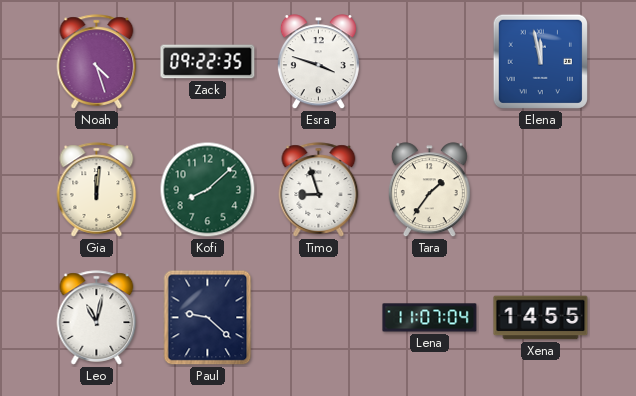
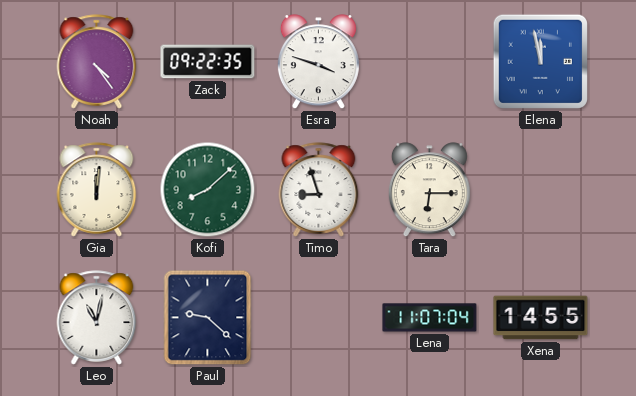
Noah: 4:27 -> 4:24
Tara: 1:36 -> 6:15
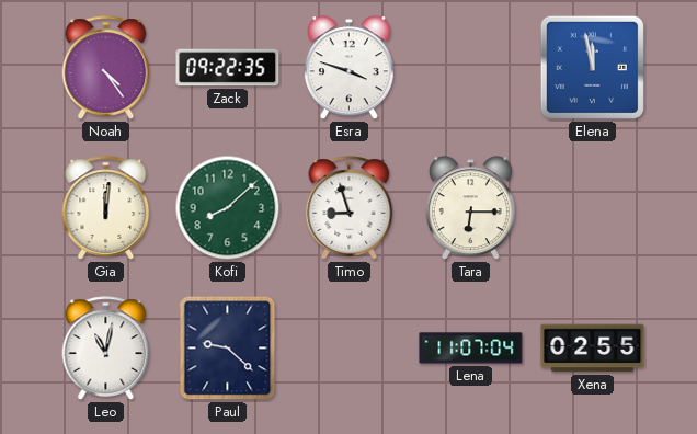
Xena: 14:55 -> 02:55
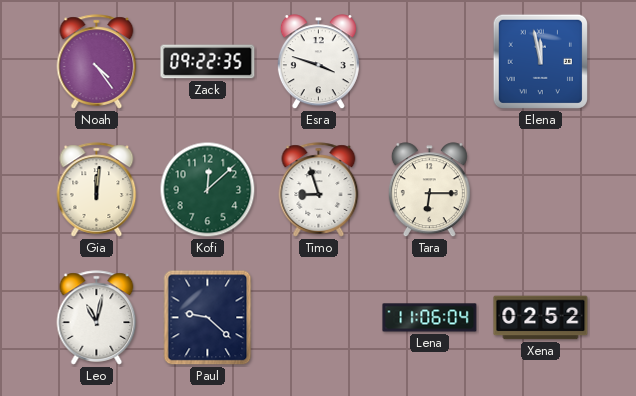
Kofi: 8:08 -> 12:08
Lena: 11:07 -> 11:06
Xena: 02:55 -> 02:52
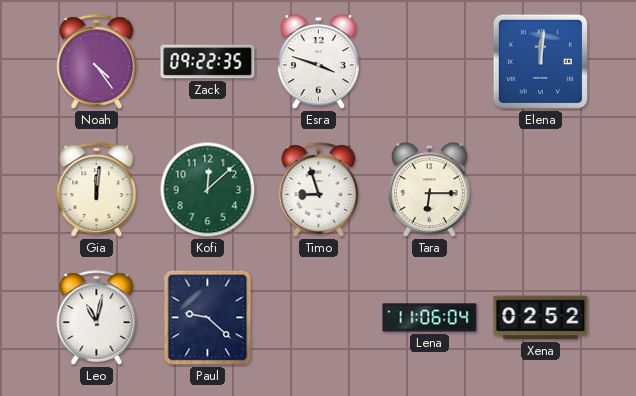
Elena: 11:58 -> 12:01
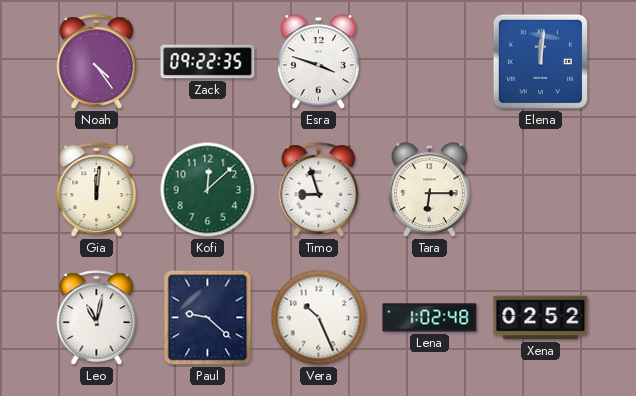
Vera: none -> 10:26
Lena: 11:06 -> 1:02
